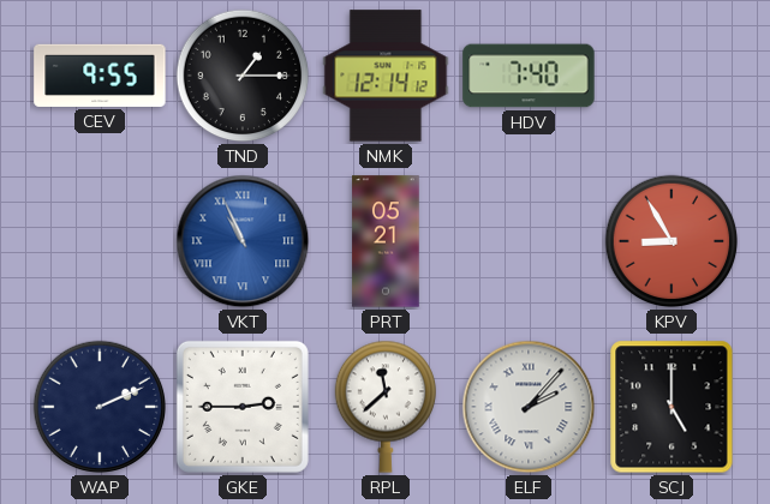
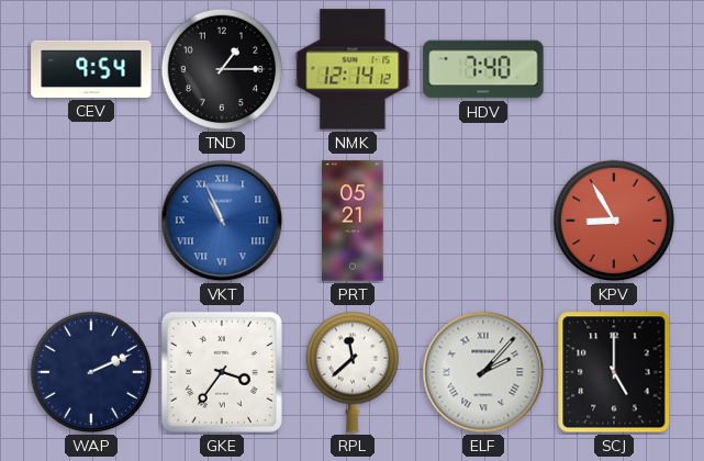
CEV: 9:55 -> 9:54
GKE: 2:45 -> 3:36
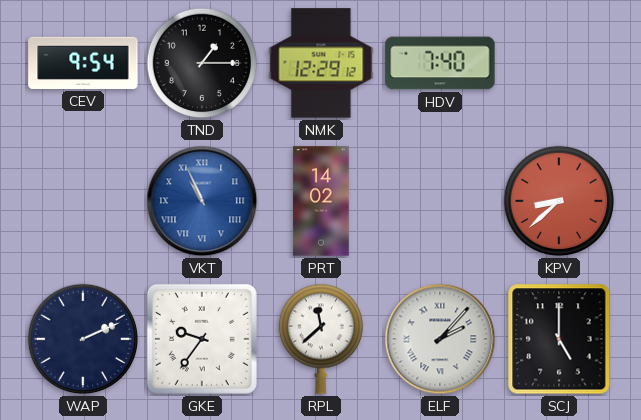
NMK: 12:14 -> 12:29
PRT: 05:21 -> 14:02
KPV: 8:55 -> 8:38
GKE: 3:36 -> 9:36
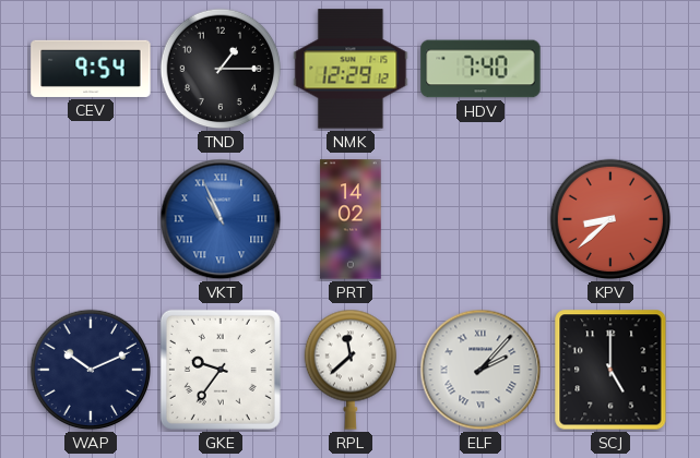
WAP: 2:11 -> 10:11
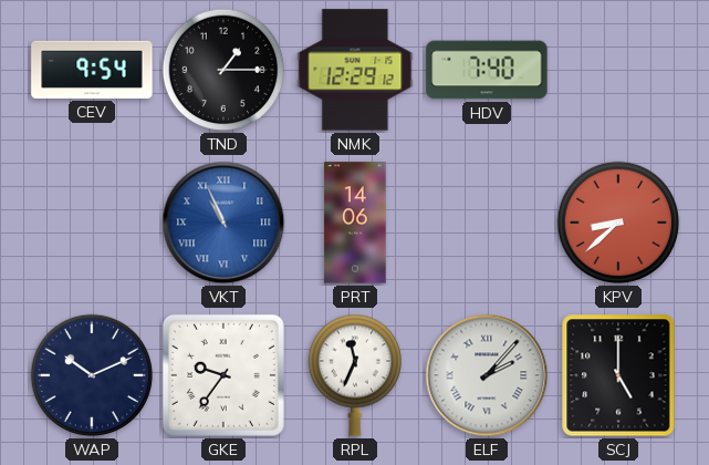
PRT: 14:02 -> 14:06
RPL: 11:38 -> 11:34
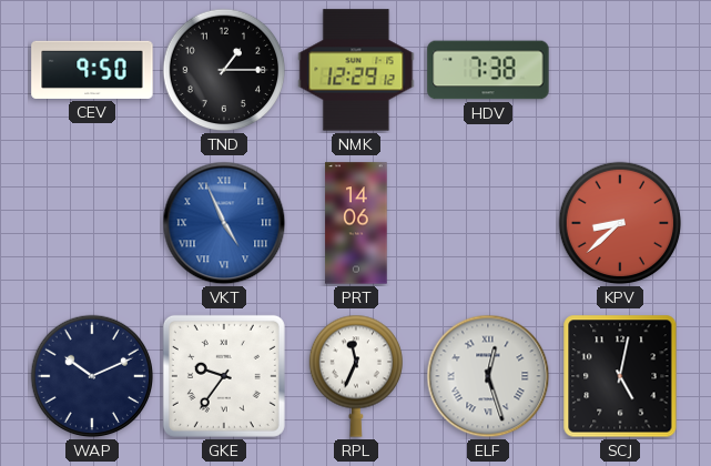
CEV: 9:54 -> 9:50
HDV: 7:40 -> 7:38
VKT: 10:56 -> 4:56
ELF: 2:07 -> 12:27
SCJ: 5:00 -> 5:02
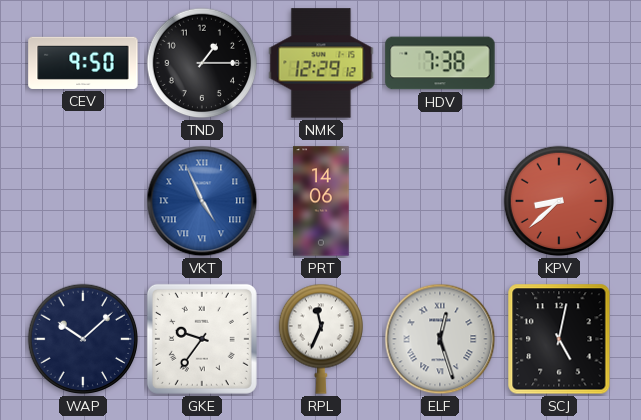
WAP: 10:11 -> 10:08
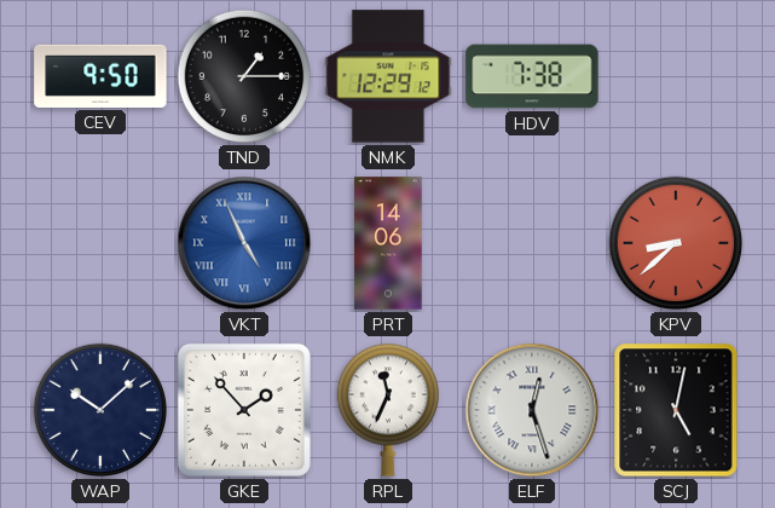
GKE: 9:36 -> 1:53
